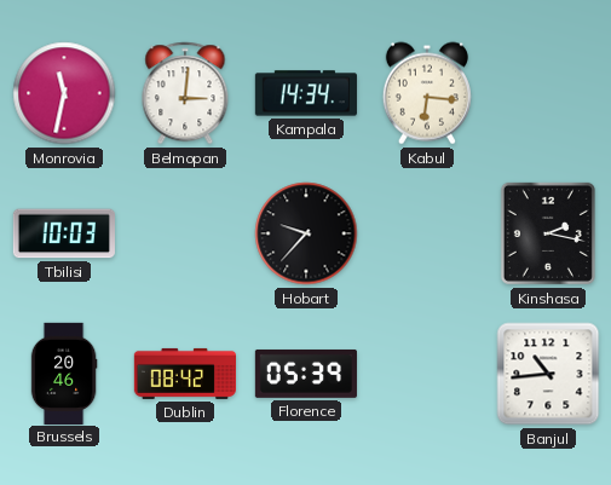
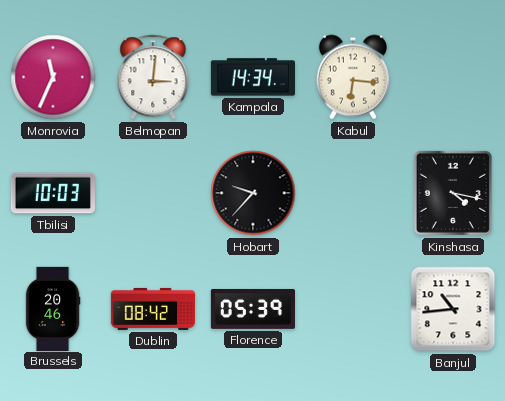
Monrovia: 11:32 -> 11:34
Kinshasa: 2:17 -> 4:17
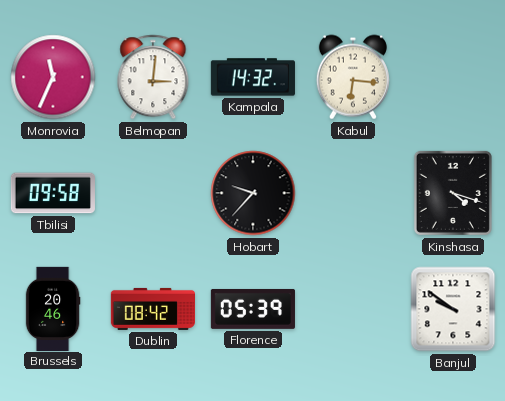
Kampala: 14:34 -> 14:32
Tbilisi: 10:03 -> 09:58
Kinshasa: 4:17 -> 4:18
Banjul: 10:44 -> 9:51
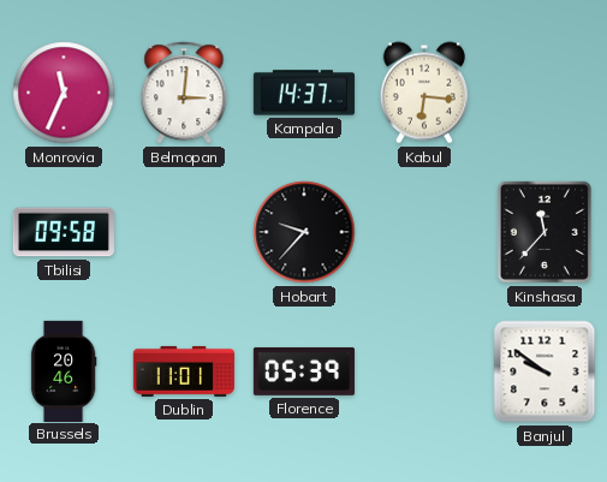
Kampala: 14:32 -> 14:37
Kinshasa: 4:18 -> 11:37
Dublin: 08:42 -> 11:01
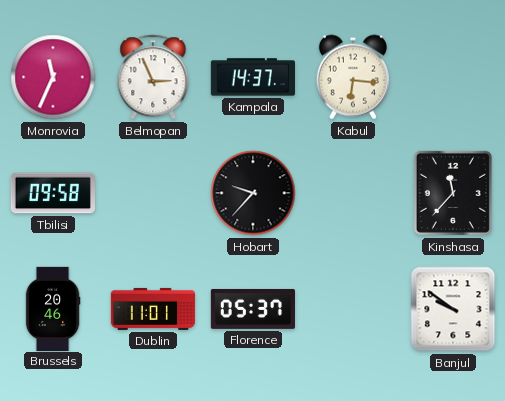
Belmopan: 3:01 -> 2:56
Florence: 05:39 -> 05:37
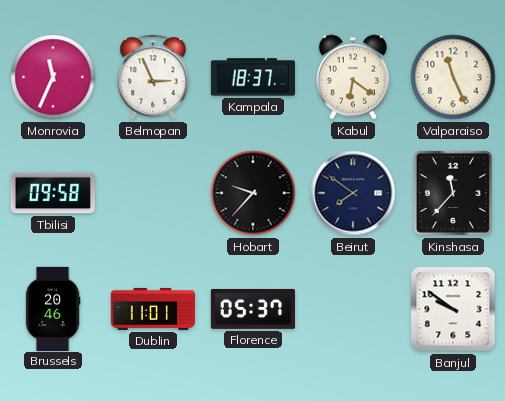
Kampala: 14:37 -> 18:37
Kabul: 6:16 -> 6:21
Valparaiso: none -> 11:26
Beirut: none -> 7:51
